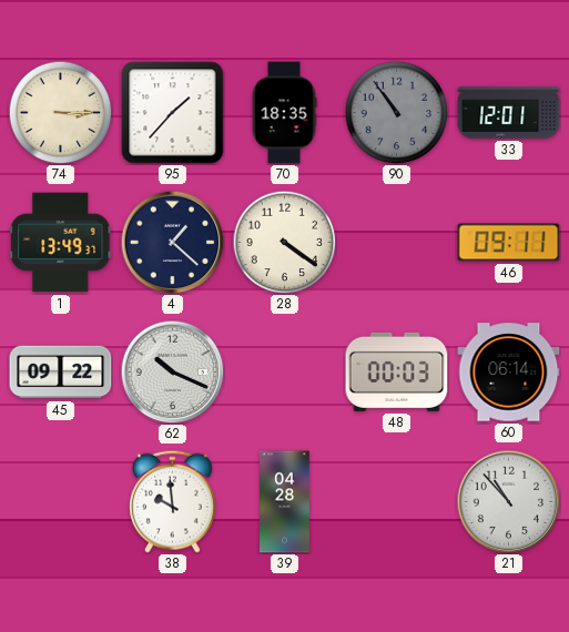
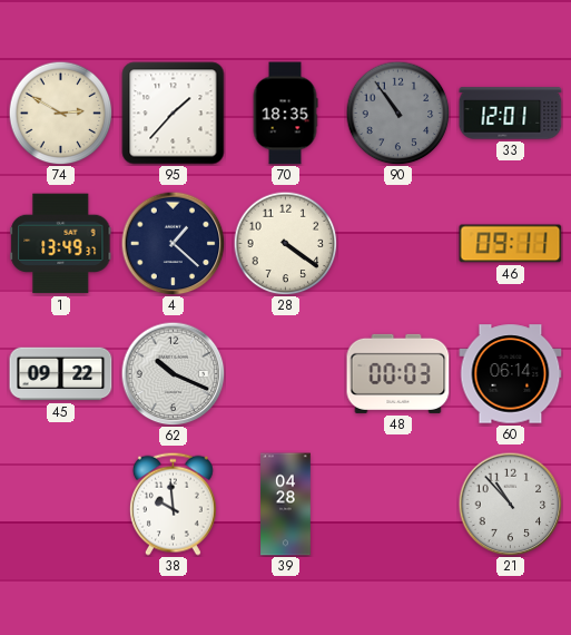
74: 3:15 -> 2:50
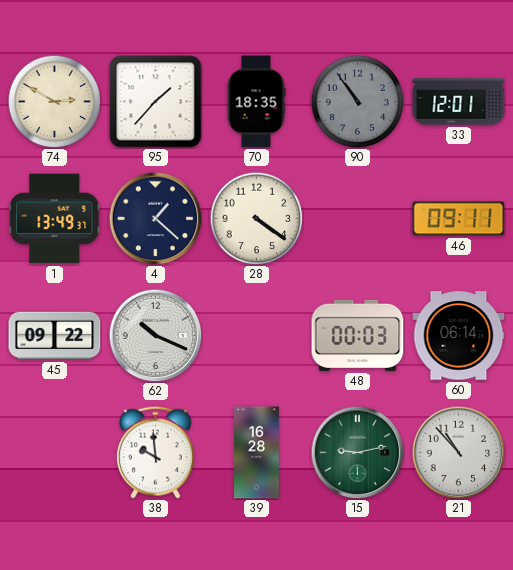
39: 04:28 -> 16:28
15: none -> 9:13
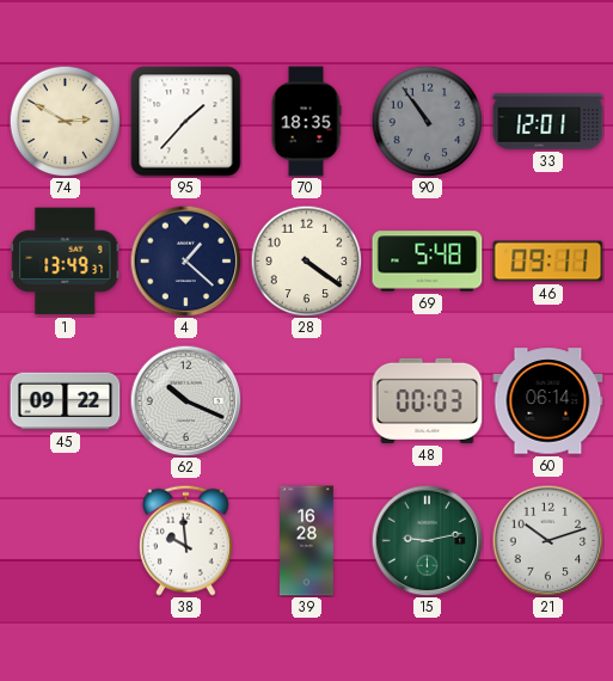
69: none -> 5:48
21: 10:53 -> 10:12
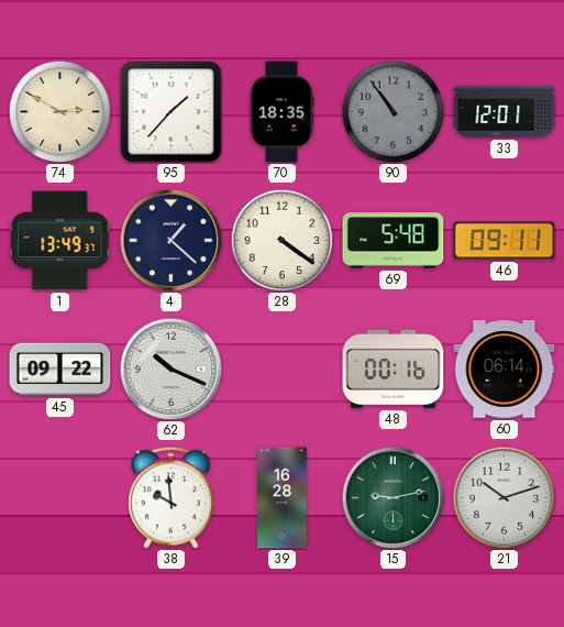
48: 00:03 -> 00:16
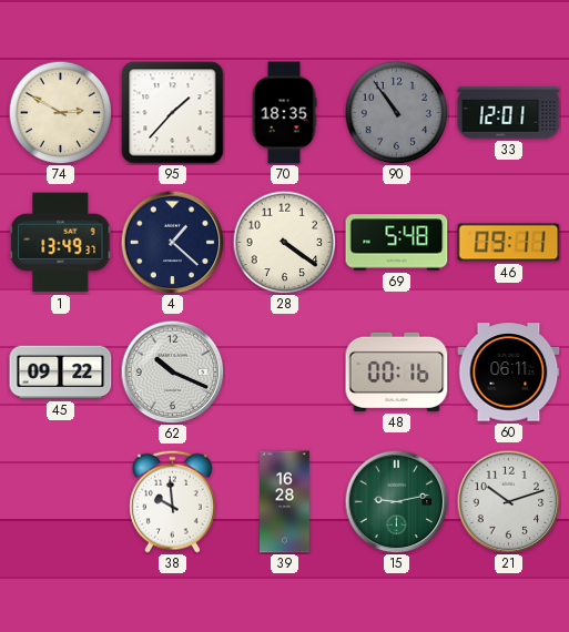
60: 06:14 -> 06:11
